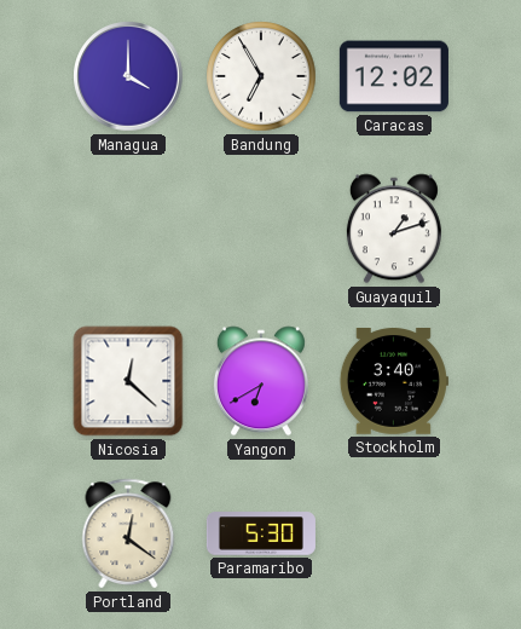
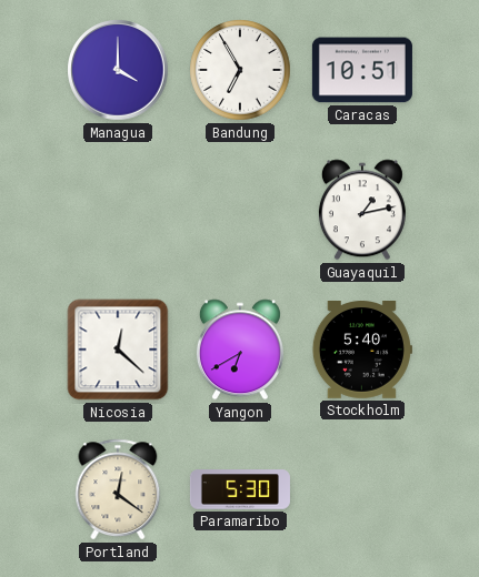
Caracas: 12:02 -> 10:51
Guayaquil: 1:12 -> 1:13
Stockholm: 3:40 -> 5:40
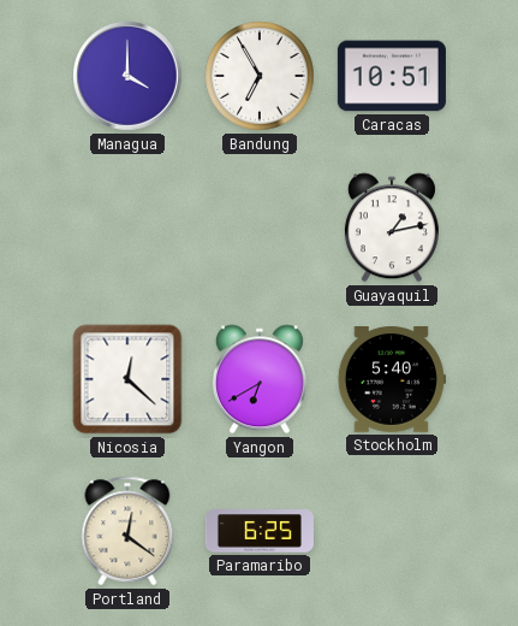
Paramaribo: 5:30 -> 6:25
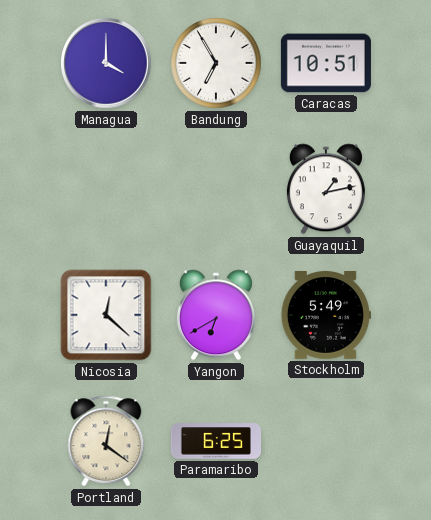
Stockholm: 5:40 -> 5:49
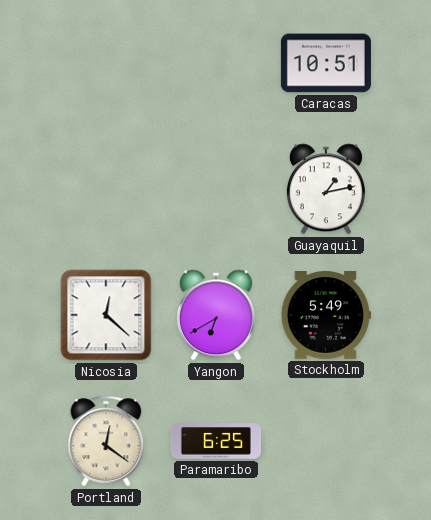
Managua: 4:00 -> none
Bandung: 6:55 -> none
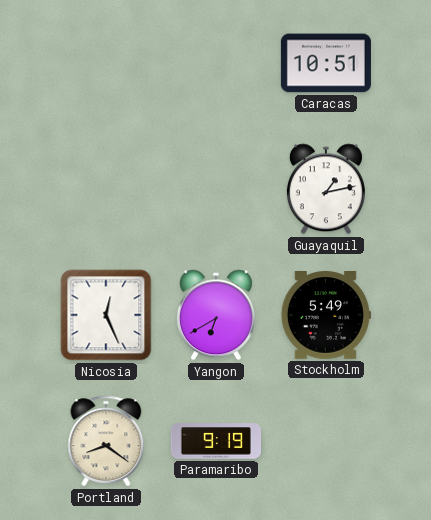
Nicosia: 12:22 -> 12:26
Portland: 12:21 -> 8:21
Paramaribo: 6:25 -> 9:19
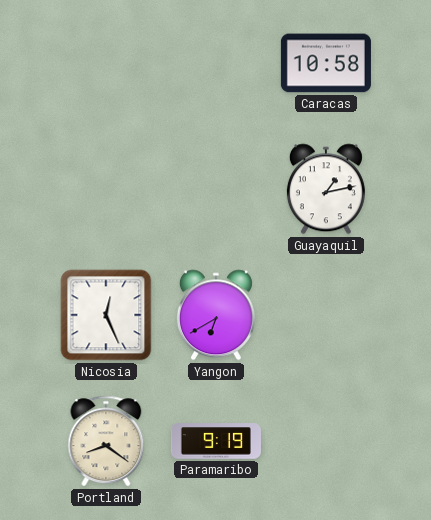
Caracas: 10:51 -> 10:58
Stockholm: 5:49 -> none
